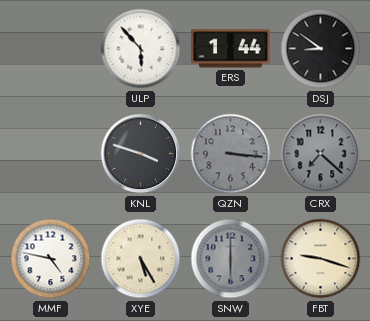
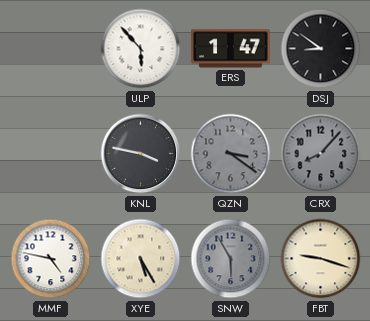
ERS: 1:44 -> 1:47
KNL: 3:48 -> 3:47
QZN: 3:16 -> 3:21
CRX: 7:22 -> 8:07
SNW: 6:00 -> 5:55
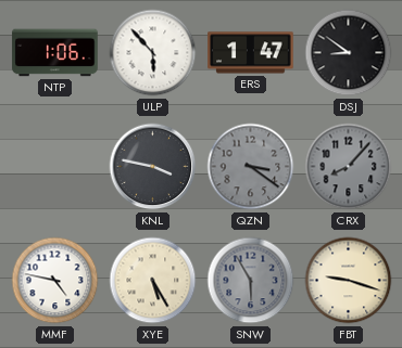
NTP: none -> 1:06
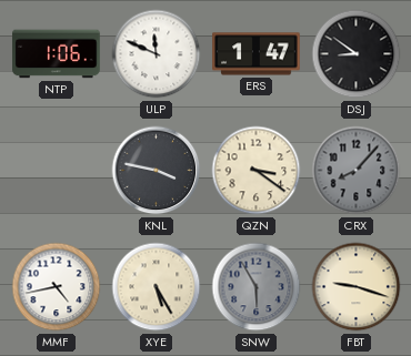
ULP: 5:53 -> 11:49
QZN dial: grey -> cream
MMF: 4:47 -> 4:43
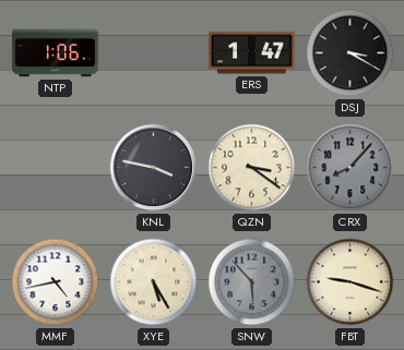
ULP: 11:49 -> none
DSJ: 8:51 -> 3:20
SNW: 5:55 -> 5:53
